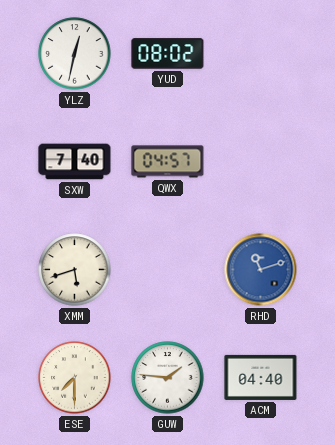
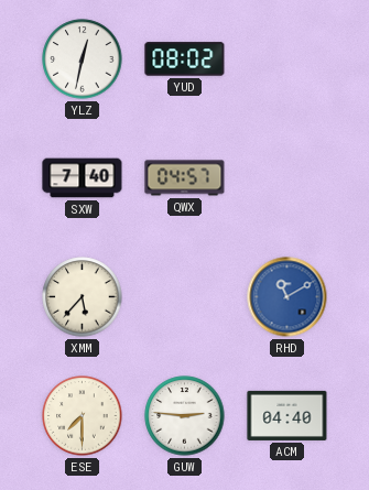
XMM: 5:42 -> 5:37
RHD: 11:12 -> 11:10
GUW: 1:46 -> 2:46
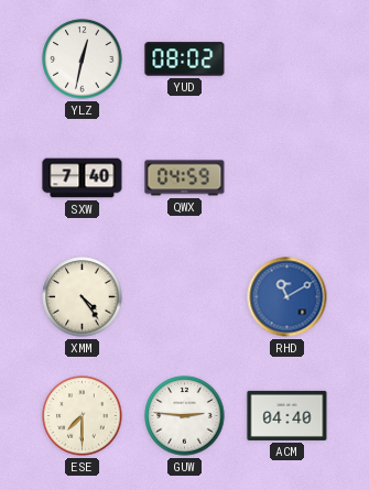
QWX: 04:57 -> 04:59
XMM: 5:37 -> 4:24
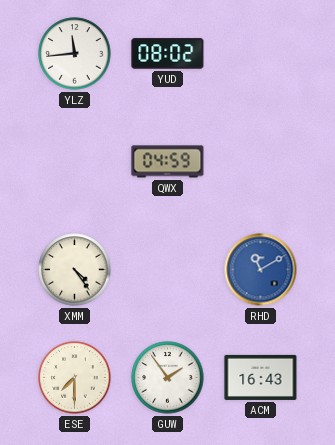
YLZ: 12:32 -> 11:44
SXW: 7:40 -> none
GUW: 2:46 -> 1:54
ACM: 04:40 -> 16:43
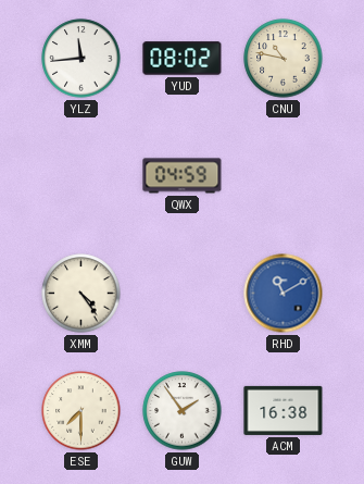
CNU: none -> 10:47
ACM: 16:43 -> 16:38
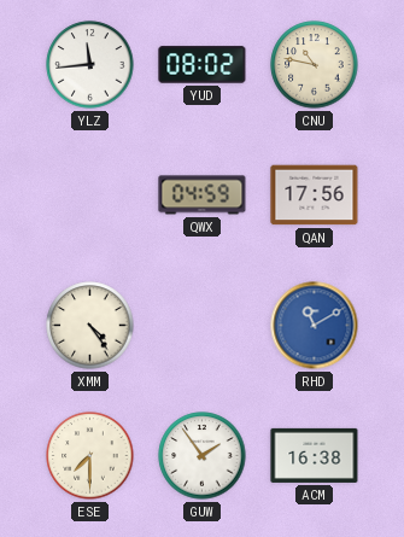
QAN: none -> 17:56
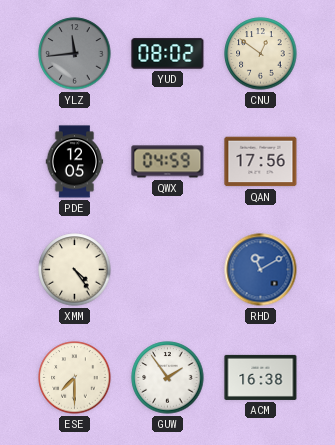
YLZ dial: white -> grey
CNU: 10:47 -> 12:51
PDE: none -> 12:05
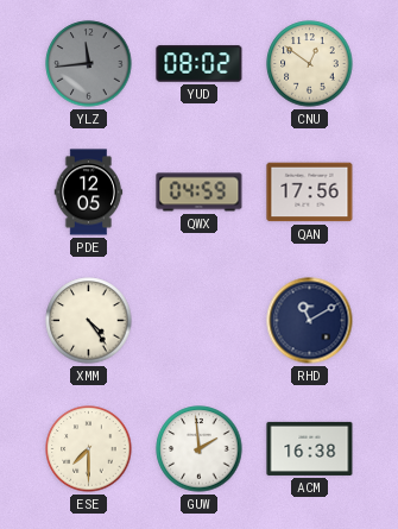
RHD dial: blue -> navy
GUW: 1:54 -> 1:59
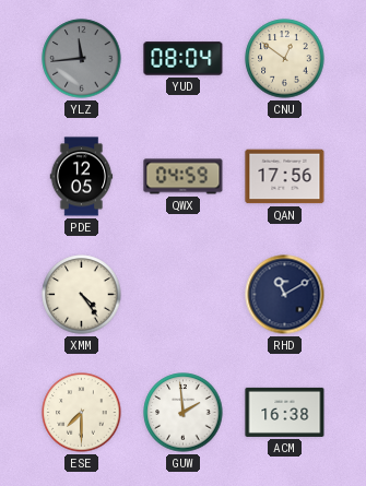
YUD: 08:02 -> 08:04
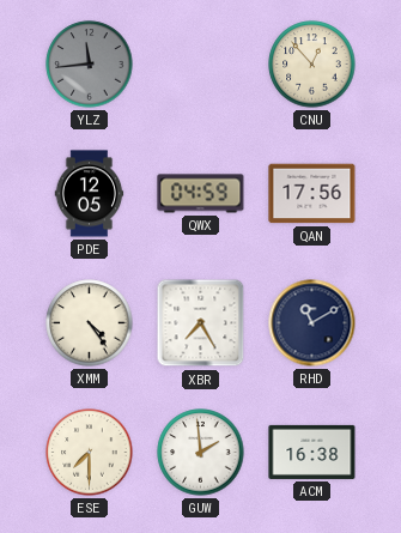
YUD: 08:04 -> none
CNU: 12:51 -> 12:53
XBR: none -> 7:25
